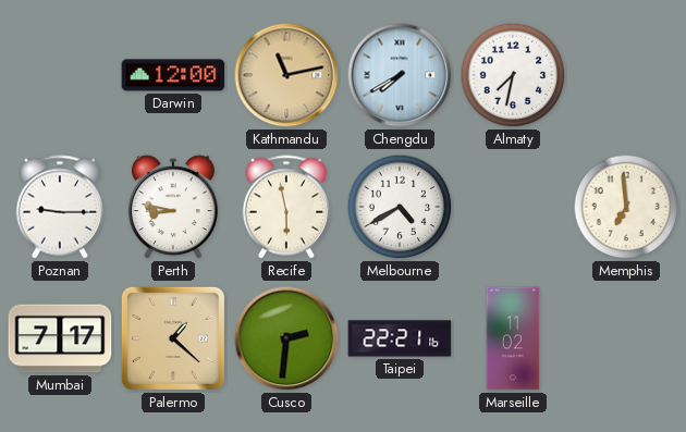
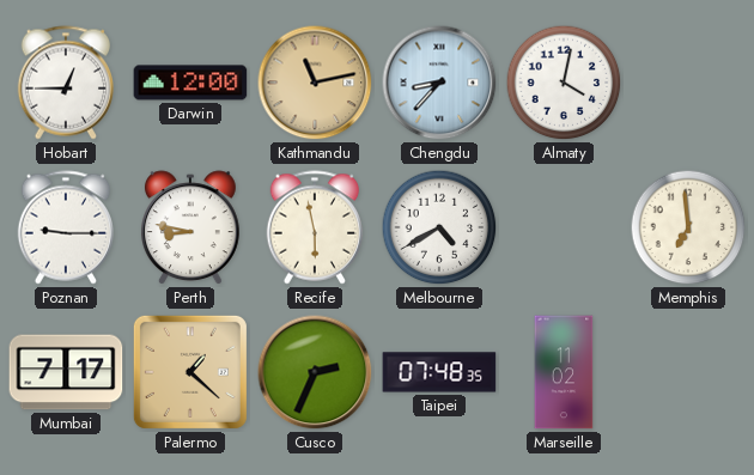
Hobart: none -> 12:45
Chengdu: 7:40 -> 8:37
Almaty: 7:32 -> 4:02
Cusco: 2:31 -> 2:34
Taipei: 22:21 -> 07:48
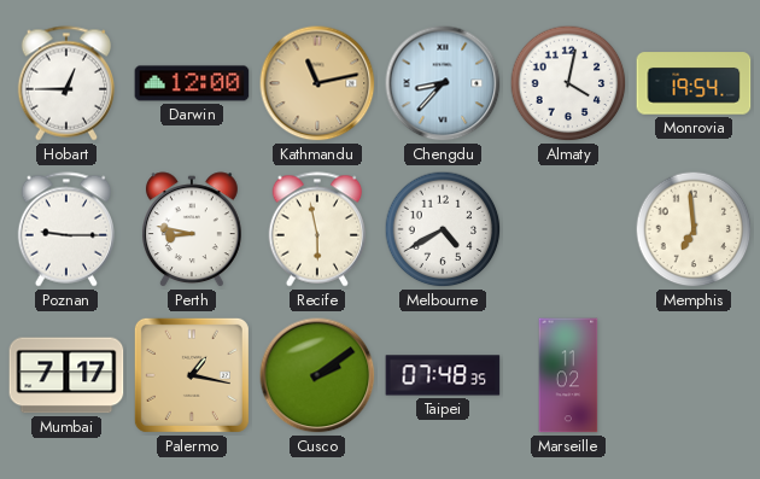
Monrovia: none -> 19:54
Palermo: 1:22 -> 1:17
Cusco: 2:34 -> 2:09
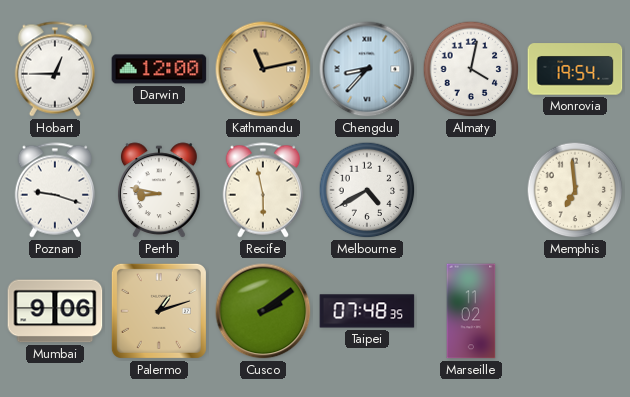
Poznan: 9:15 -> 9:18
Mumbai: 7:17 -> 9:06
Palermo: 1:17 -> 1:12
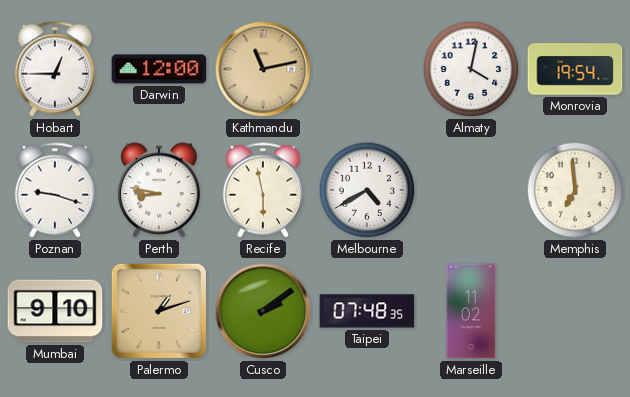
Chengdu: 8:37 -> none
Mumbai: 9:06 -> 9:10
